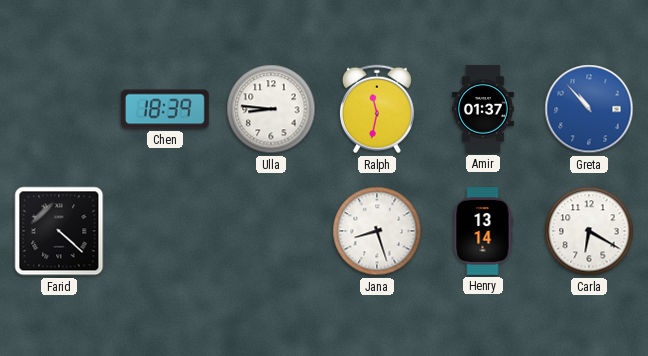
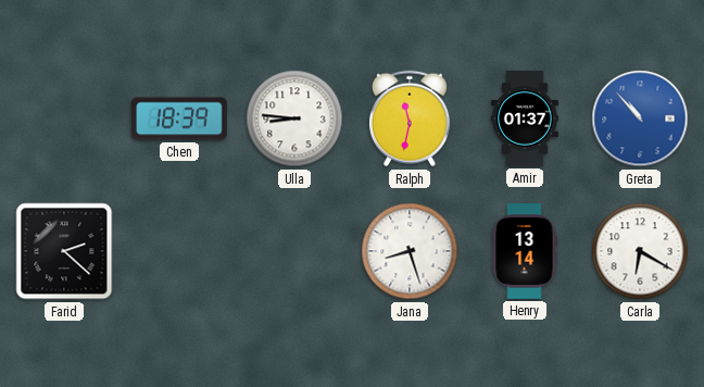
Farid: 4:22 -> 2:22
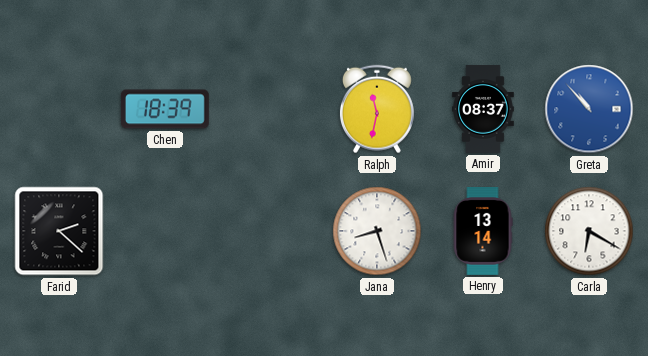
Ulla: 8:46 -> none
Amir: 01:37 -> 08:37
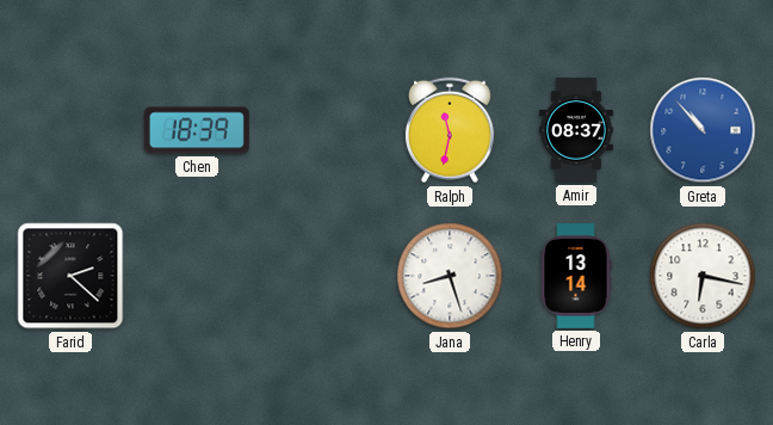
Carla: 6:20 -> 6:17
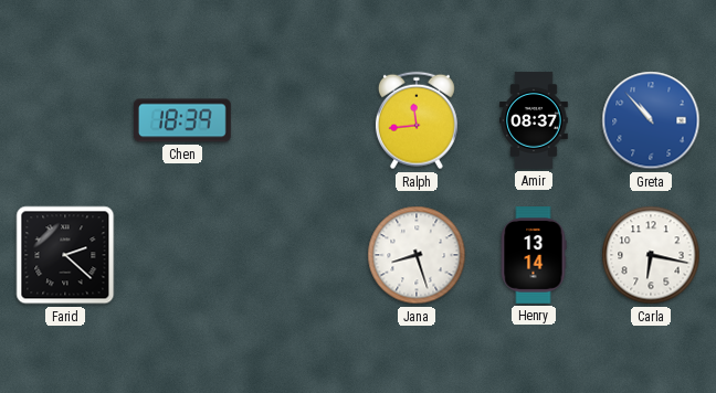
Ralph: 11:32 -> 11:44
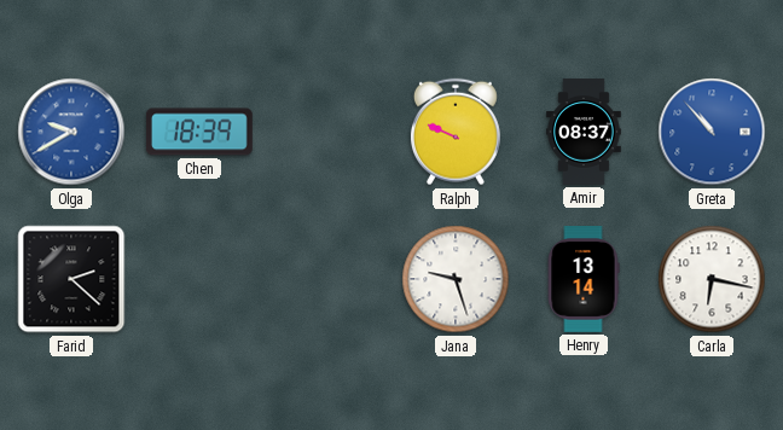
Olga: none -> 9:40
Ralph: 11:44 -> 9:49
Jana: 8:27 -> 9:27
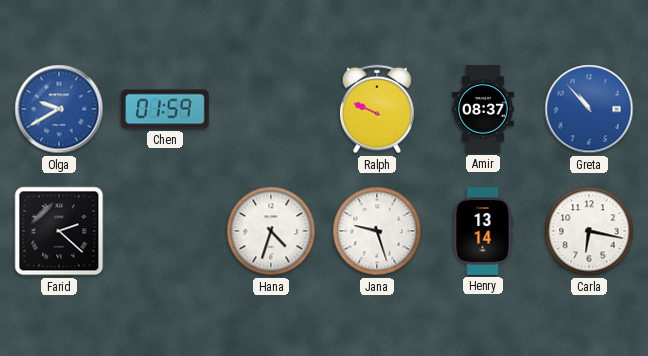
Chen: 18:39 -> 01:59
Hana: none -> 4:33
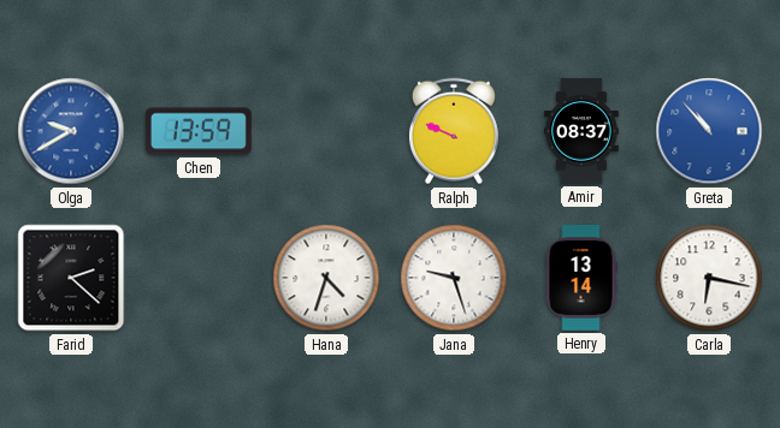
Chen: 01:59 -> 13:59
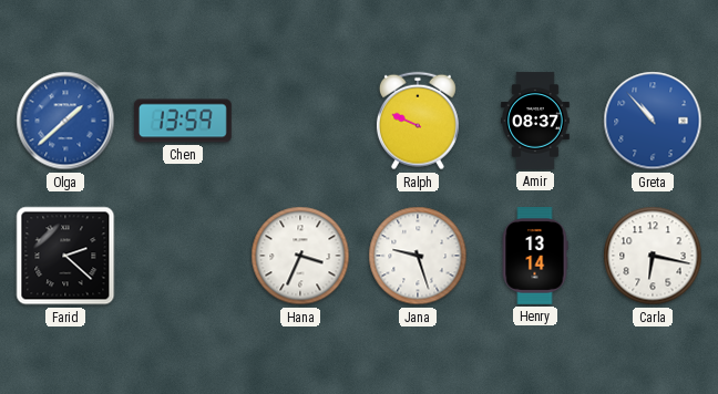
Olga: 9:40 -> 1:38
Hana: 4:33 -> 3:34
